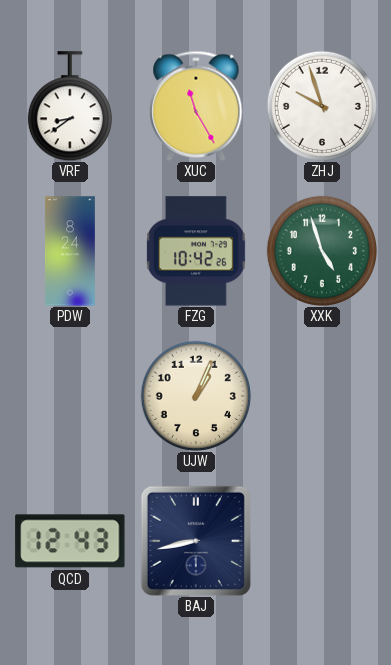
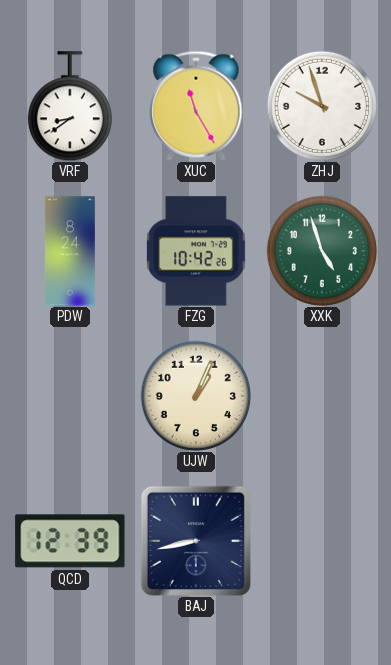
QCD: 12:43 -> 12:39
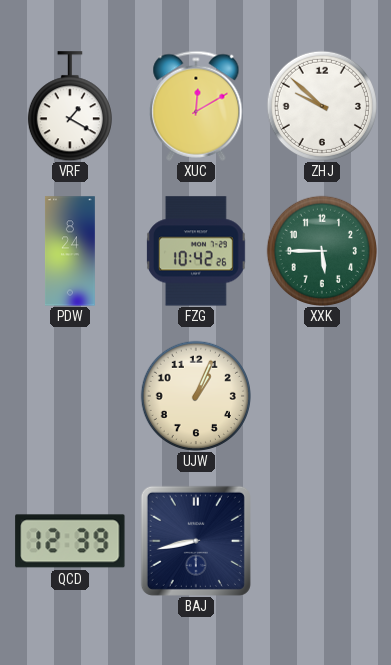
VRF: 8:39 -> 1:20
XUC: 11:25 -> 12:10
ZHJ: 9:57 -> 9:52
XXK: 4:57 -> 5:45
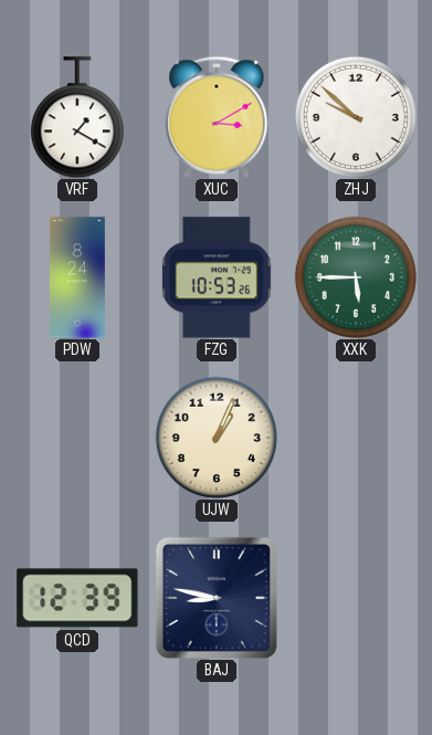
XUC: 12:10 -> 3:10
FZG: 10:42 -> 10:53
BAJ: 8:43 -> 8:47
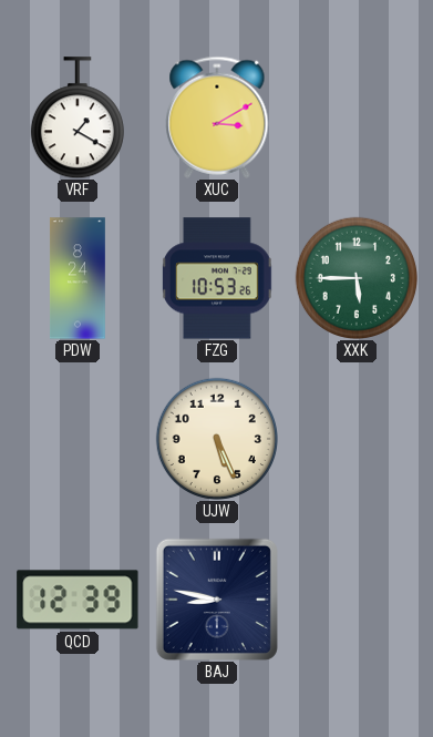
ZHJ: 9:52 -> none
UJW: 1:04 -> 5:26
